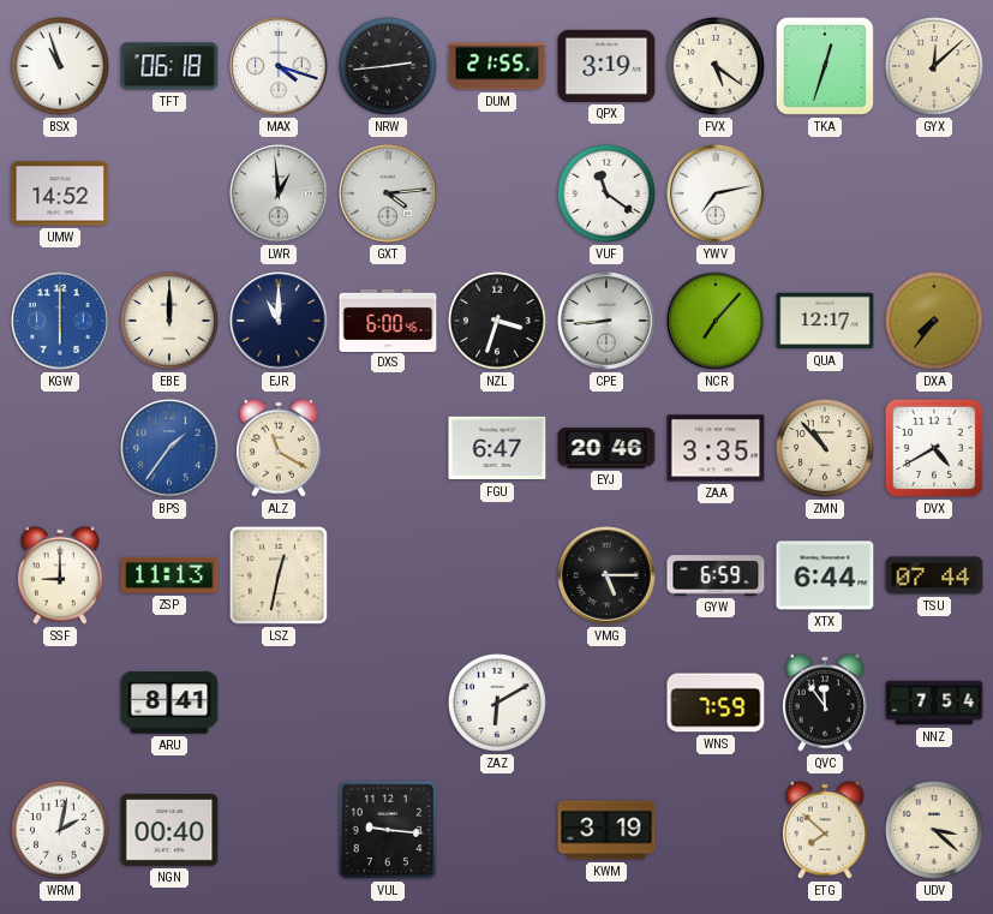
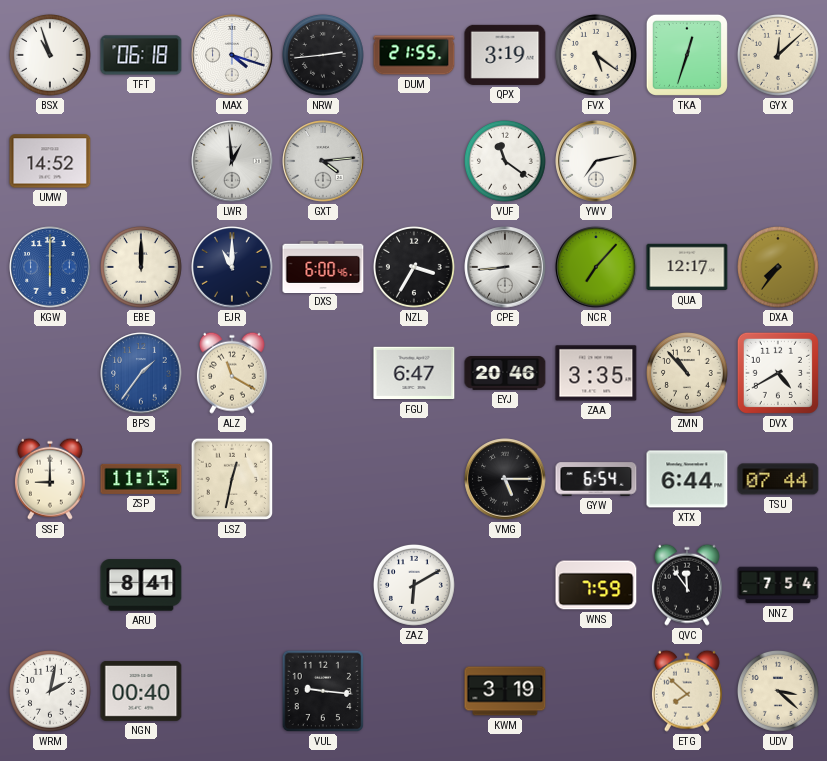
NZL: 3:33 -> 3:35
GYW: 6:59 -> 6:54
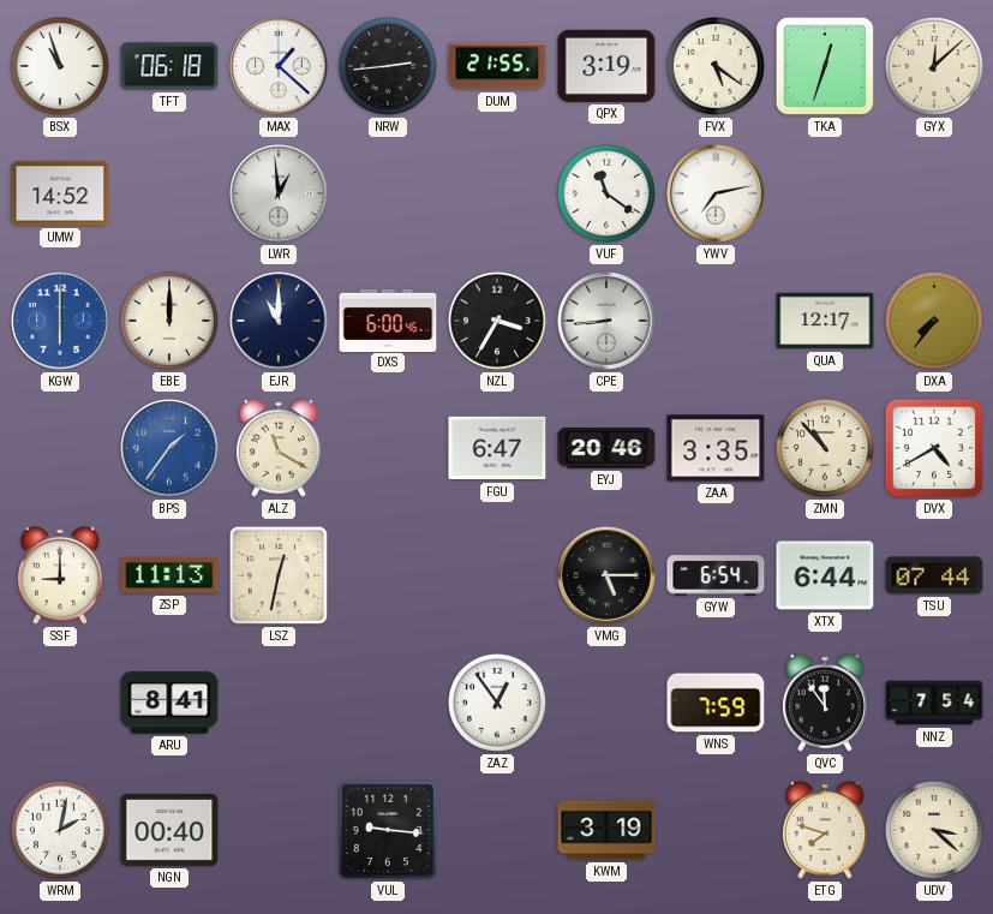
MAX: 4:18 -> 1:22
GXT: 4:14 -> none
NCR: 7:07 -> none
ZAZ: 6:10 -> 12:54
ETG: 7:52 -> 7:48
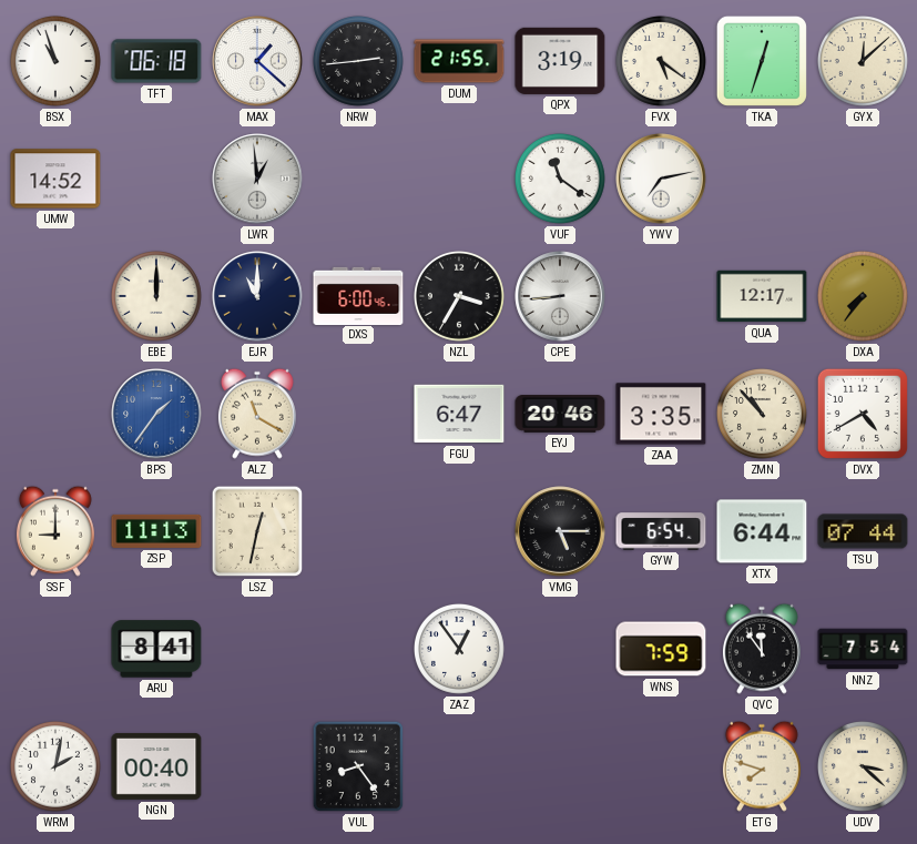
KGW: 6:00 -> none
VUL: 9:16 -> 8:24
KWM: 3:19 -> none
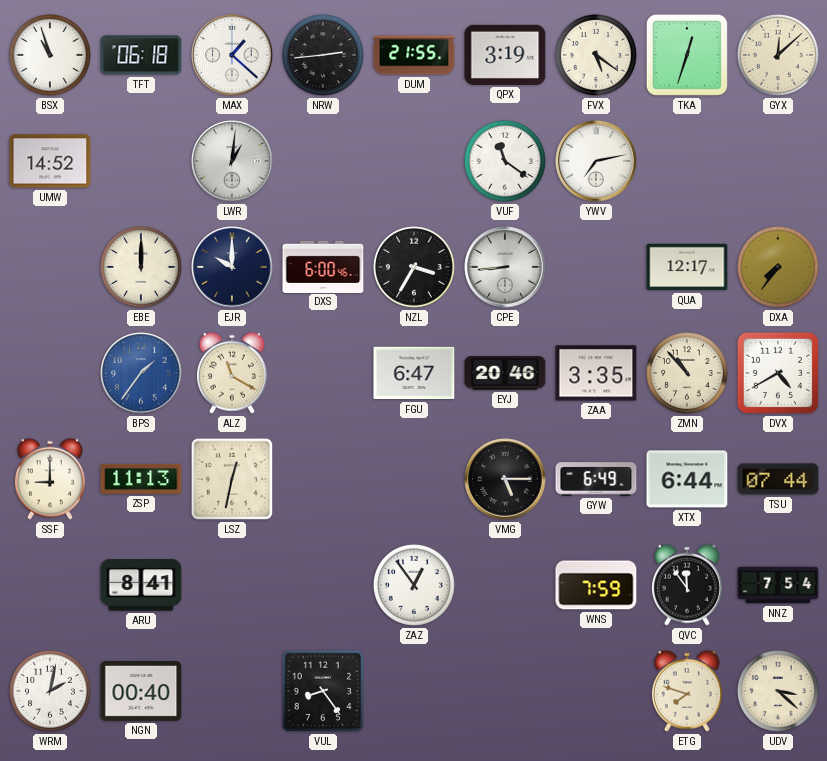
LWR: 12:59 -> 1:01
EJR: 11:00 -> 10:00
GYW: 6:54 -> 6:49
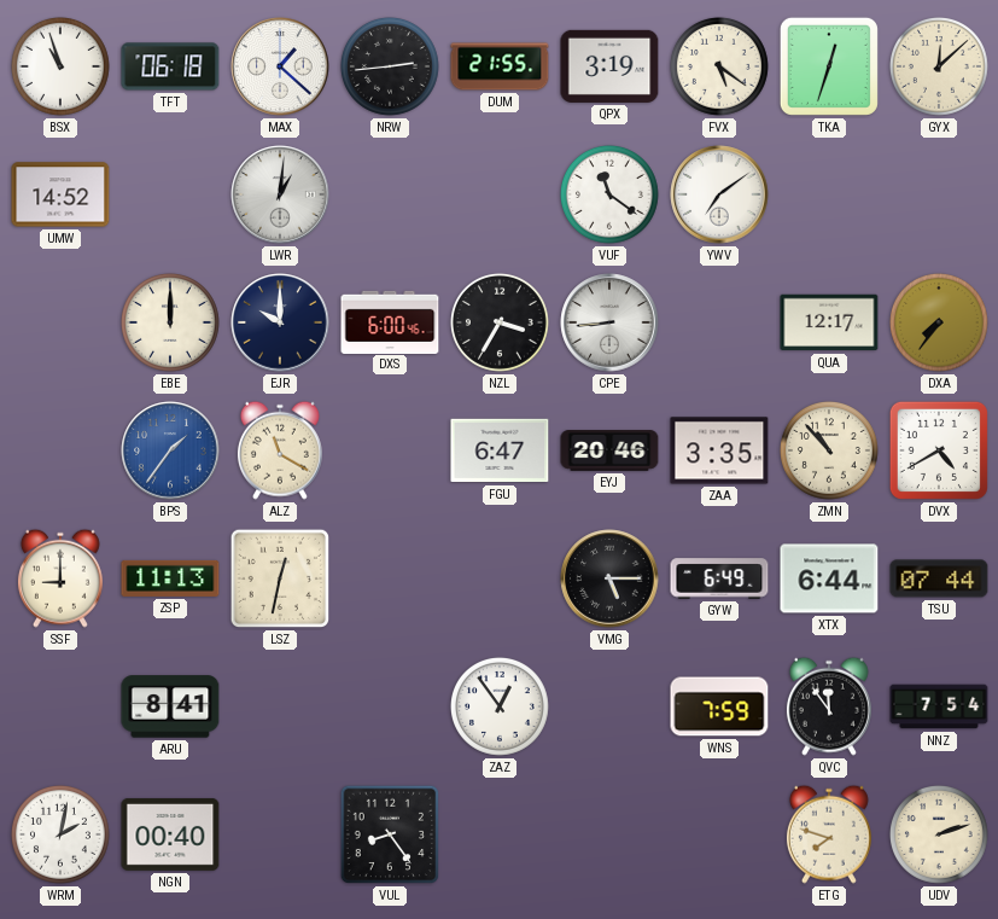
YWV: 7:13 -> 7:09
UDV: 3:22 -> 2:12
